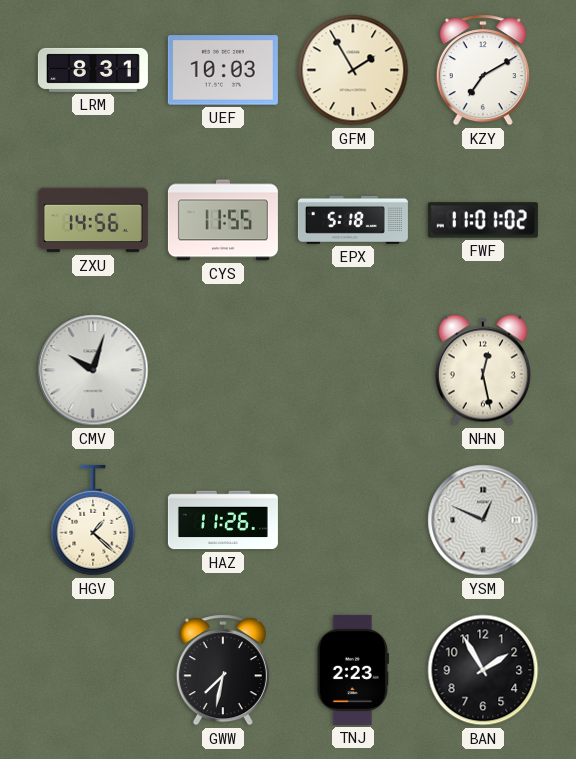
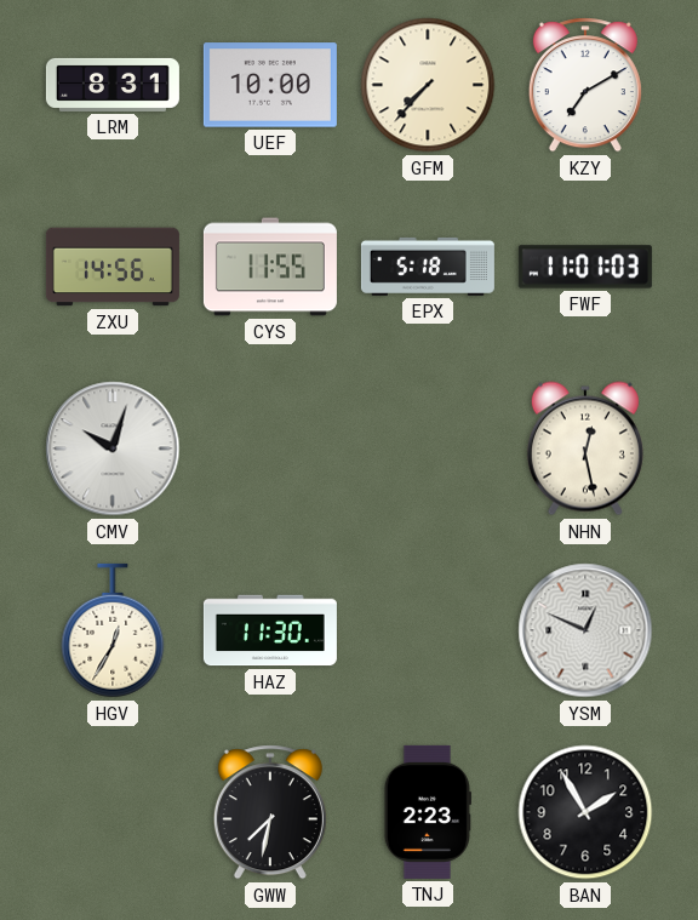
UEF: 10:03 -> 10:00
GFM: 1:55 -> 7:37
FWF: 11:01:02 -> 11:01:03
HGV: 1:22 -> 12:35
HAZ: 11:26 -> 11:30
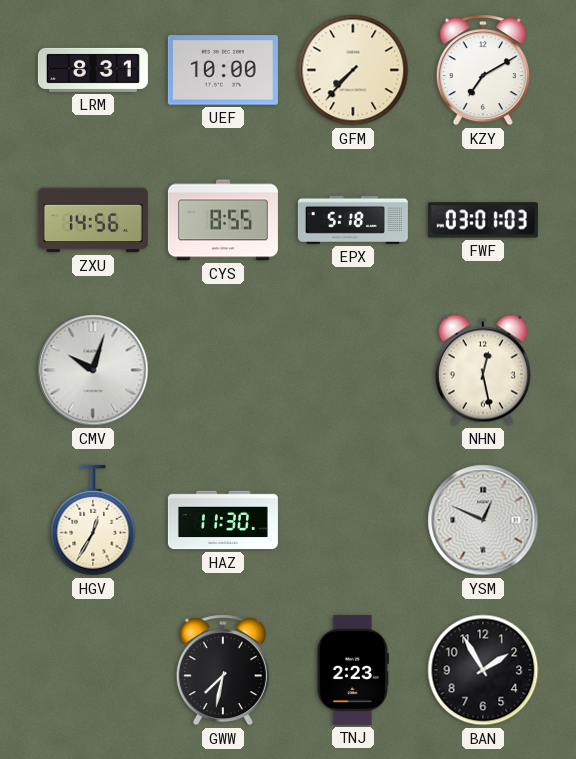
CYS: 11:55 -> 8:55
FWF: 11:01 -> 03:01
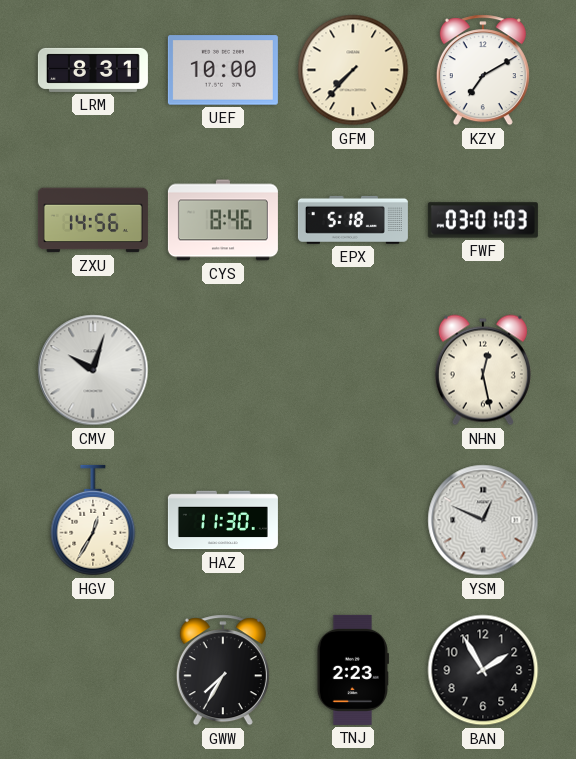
CYS: 8:55 -> 8:46
GWW: 7:32 -> 7:35
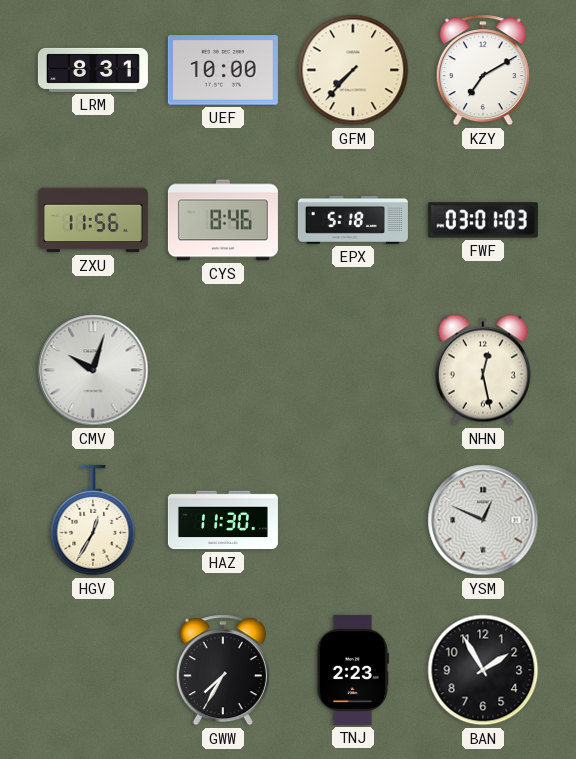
ZXU: 14:56 -> 11:56
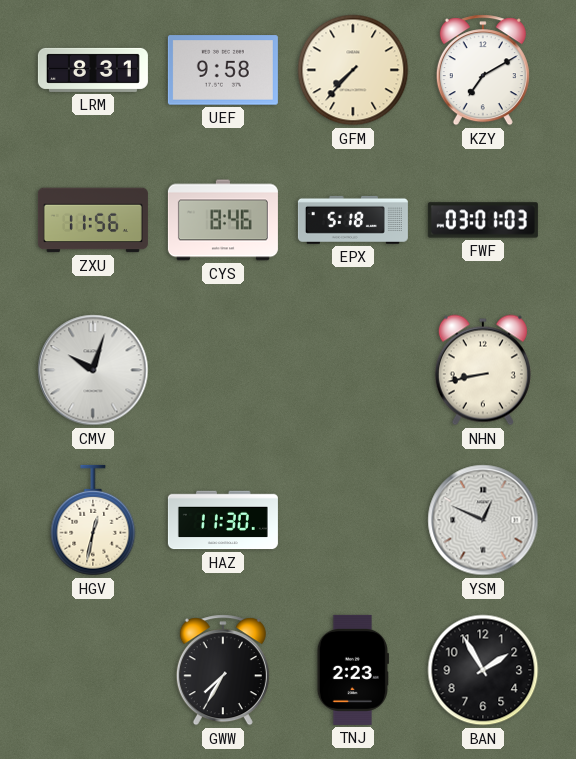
UEF: 10:00 -> 9:58
NHN: 12:28 -> 8:43
HGV: 12:35 -> 12:32
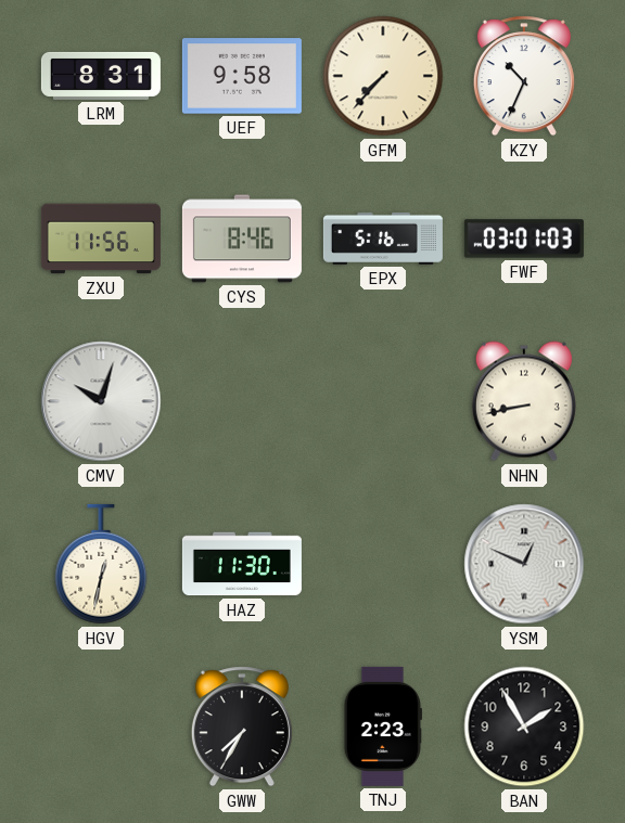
KZY: 7:10 -> 10:34
EPX: 5:18 -> 5:16
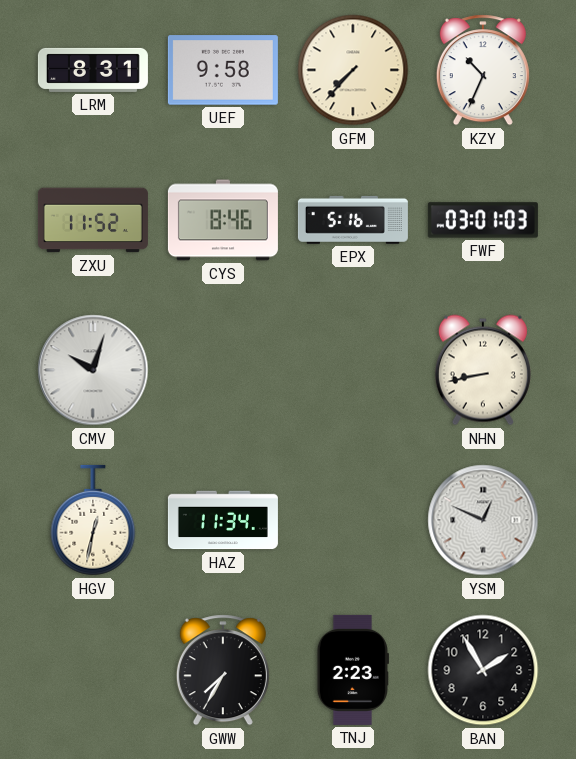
ZXU: 11:56 -> 11:52
HAZ: 11:30 -> 11:34
